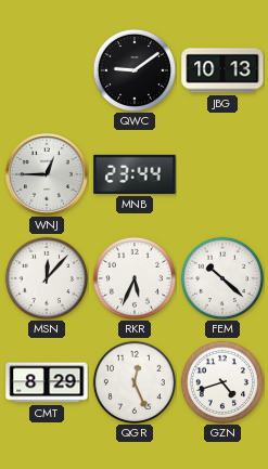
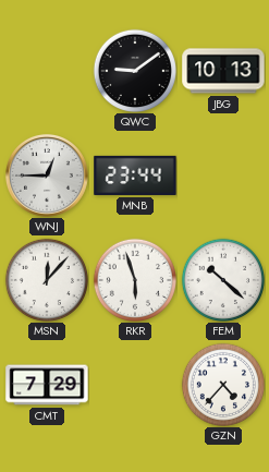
RKR: 5:34 -> 5:57
CMT: 8:29 -> 7:29
QGR: 12:26 -> none
GZN: 4:42 -> 4:37
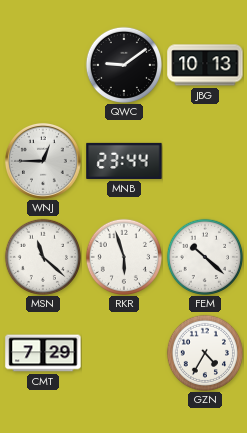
MSN: 12:07 -> 11:22
GZN: 4:37 -> 4:35
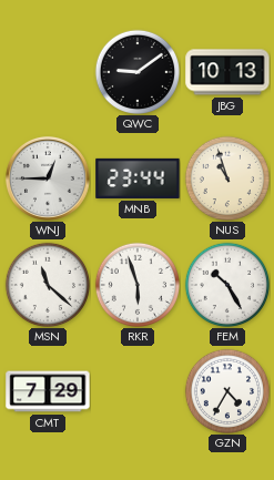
NUS: none -> 10:57
FEM: 10:22 -> 10:25
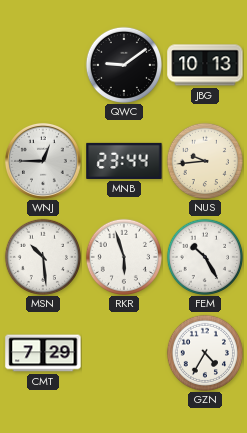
NUS: 10:57 -> 9:44
MSN: 11:22 -> 10:29
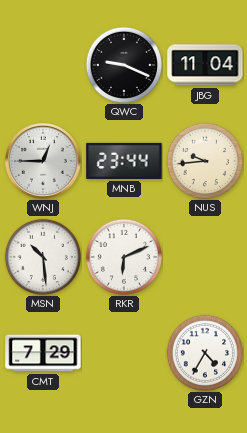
QWC: 9:09 -> 9:19
JBG: 10:13 -> 11:04
RKR: 5:57 -> 6:11
FEM: 10:25 -> none
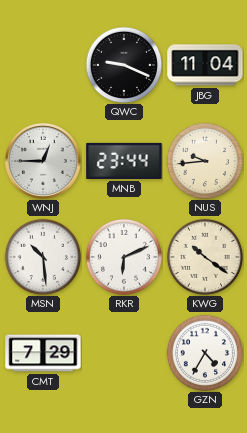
KWG: none -> 10:21
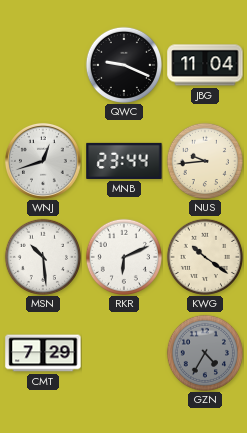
WNJ: 12:45 -> 12:42
GZN dial: white -> grey
